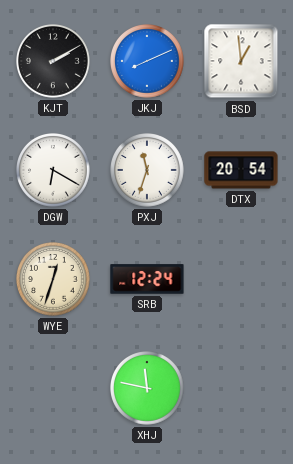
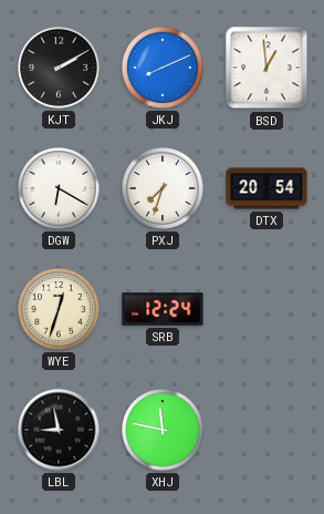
PXJ: 11:33 -> 7:33
LBL: none -> 8:58
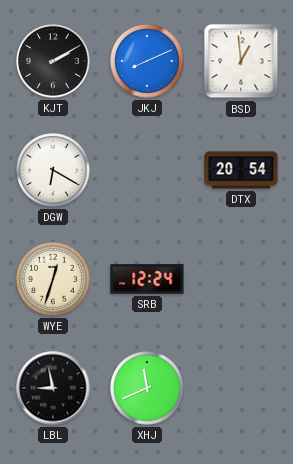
PXJ: 7:33 -> none
XHJ: 11:47 -> 11:41
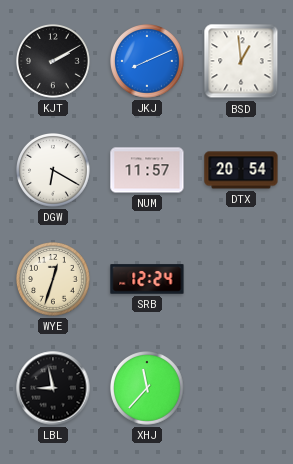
NUM: none -> 11:57
XHJ: 11:41 -> 11:37
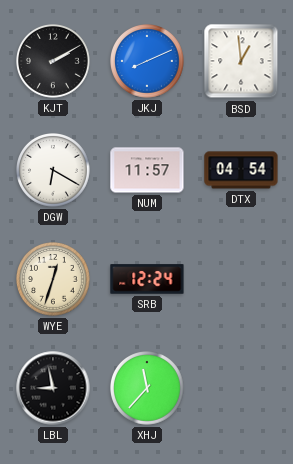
DTX: 20:54 -> 04:54
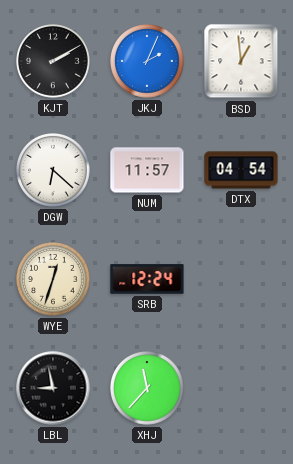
JKJ: 8:11 -> 2:04
DGW: 6:20 -> 6:22
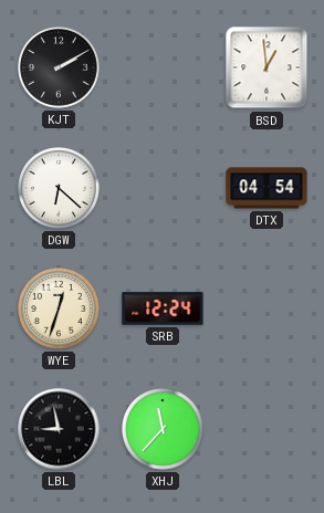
JKJ: 2:04 -> none
NUM: 11:57 -> none
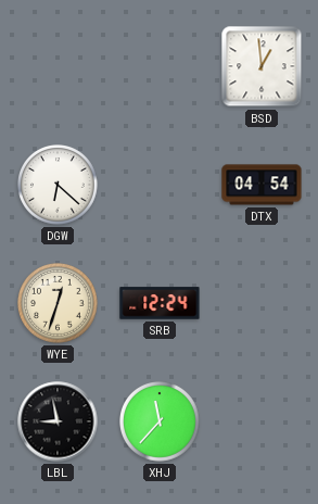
KJT: 2:10 -> none
